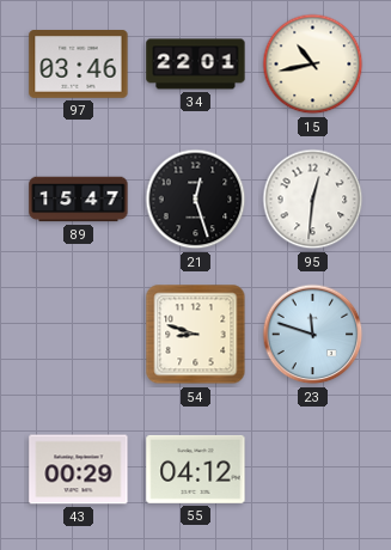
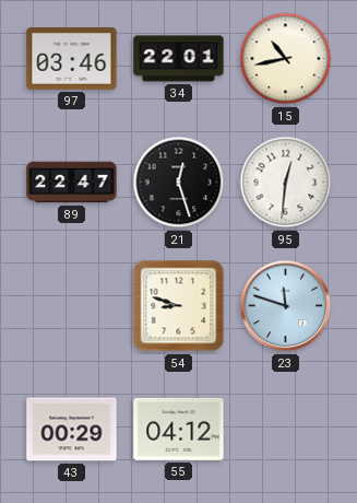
89: 15:47 -> 22:47
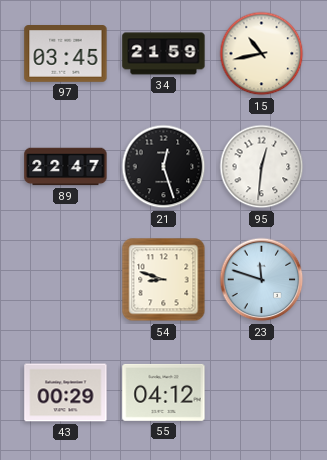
97: 03:46 -> 03:45
34: 22:01 -> 21:59
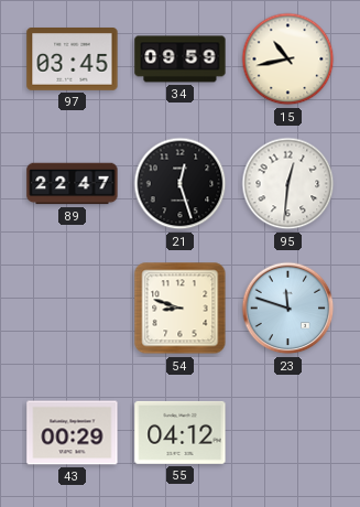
34: 21:59 -> 09:59
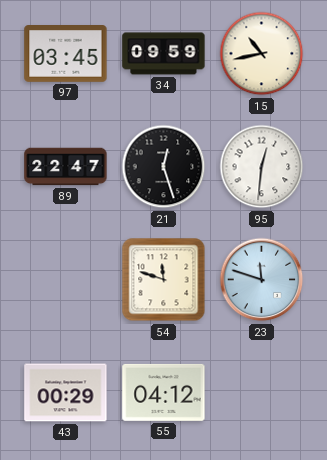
54: 8:48 -> 11:48
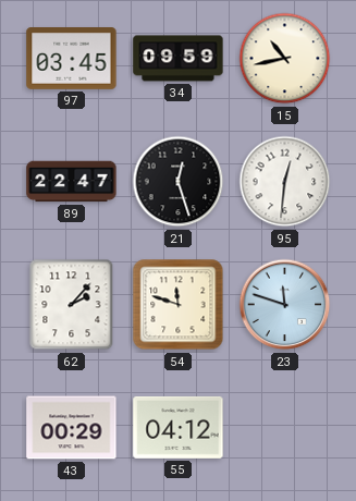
62: none -> 2:07
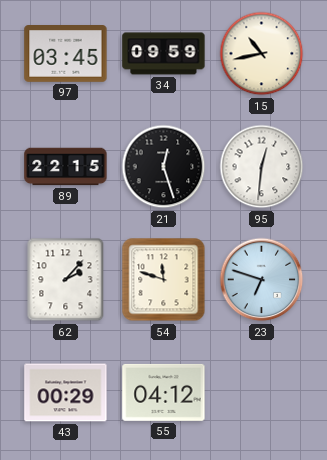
89: 22:47 -> 22:15
23: 11:48 -> 6:48
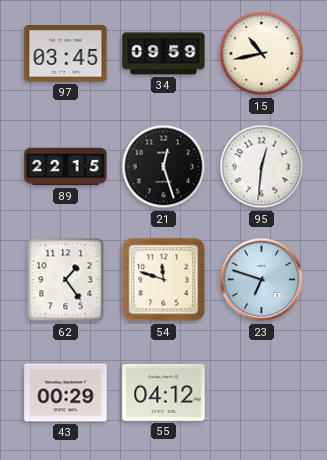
62: 2:07 -> 1:24
